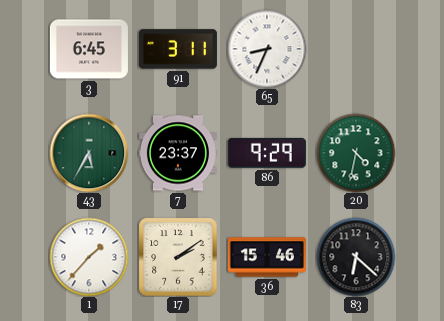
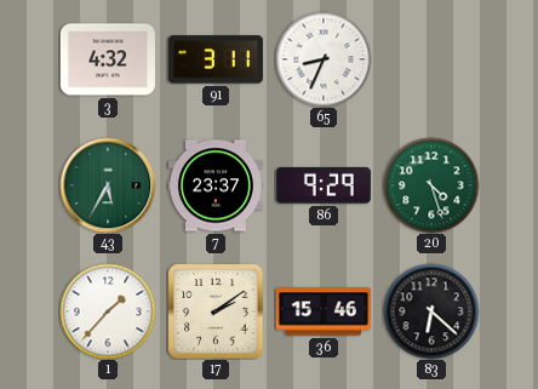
3: 6:45 -> 4:32
20: 4:32 -> 4:27
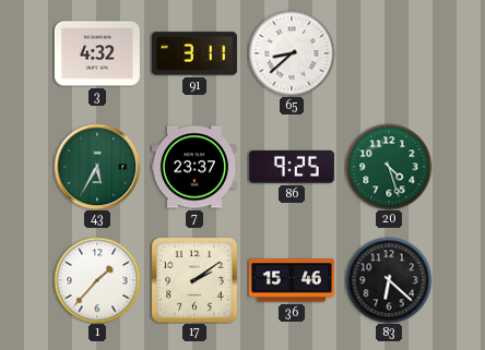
65: 8:34 -> 8:38
86: 9:29 -> 9:25
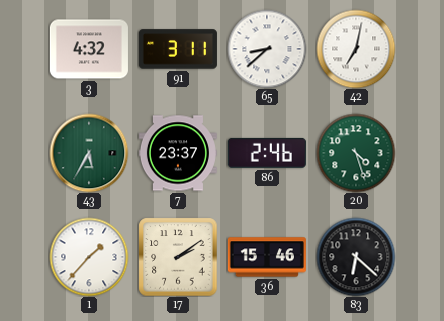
42: none -> 7:02
86: 9:25 -> 2:46
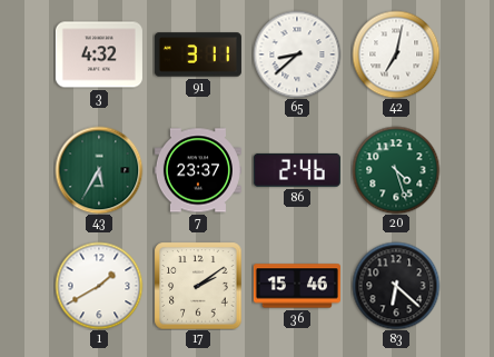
1: 1:37 -> 1:40
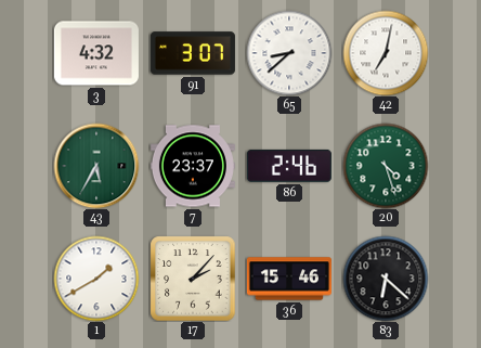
91: 3:11 -> 3:07
17: 2:09 -> 2:07
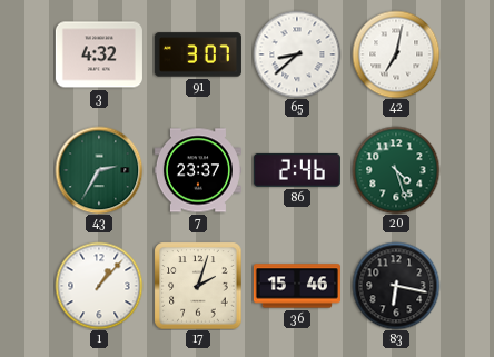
43: 5:35 -> 2:35
1: 1:40 -> 1:07
17: 2:07 -> 2:03
83: 6:22 -> 6:17
